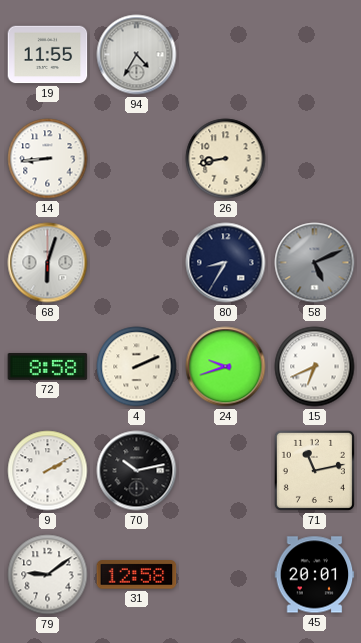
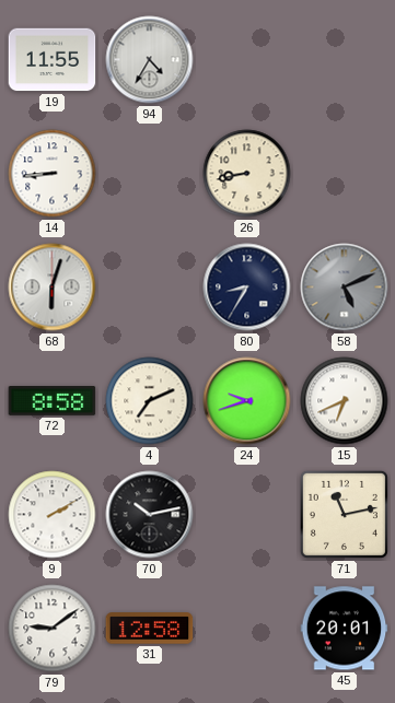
4: 2:11 -> 7:11
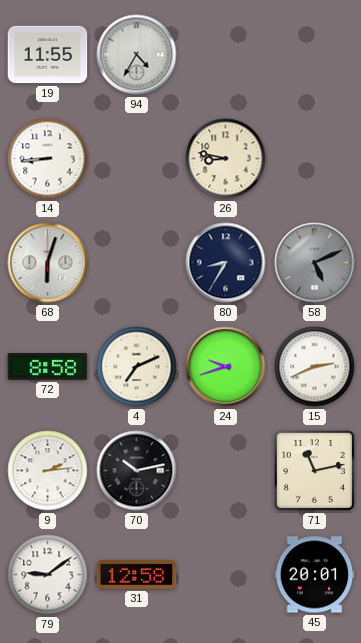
26: 8:43 -> 8:47
15: 6:41 -> 2:41
9: 2:10 -> 2:14
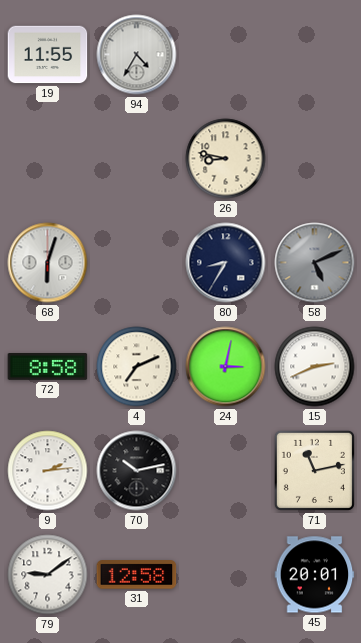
14: 8:44 -> none
24: 9:42 -> 3:02
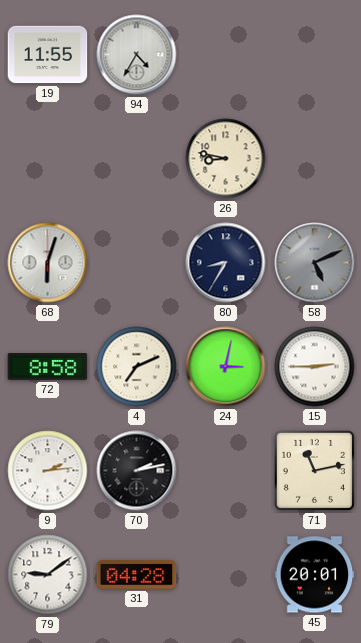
15: 2:41 -> 2:45
70: 10:13 -> 2:13
31: 12:58 -> 04:28
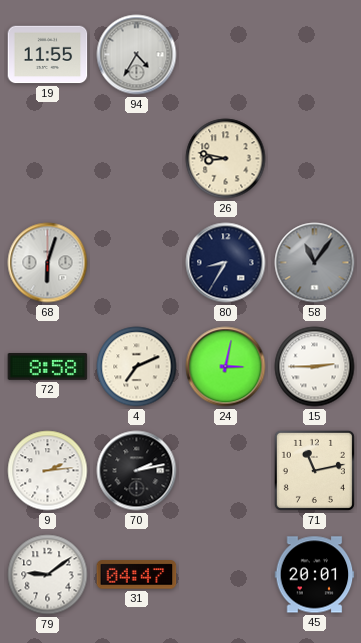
58: 5:11 -> 11:06
31: 04:28 -> 04:47
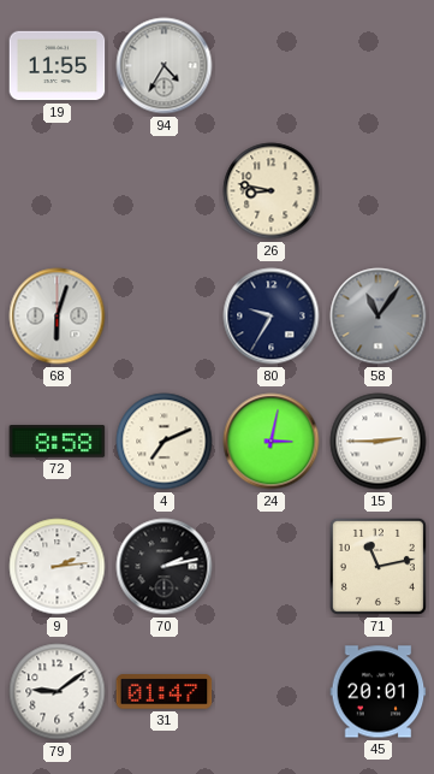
80: 8:35 -> 9:35
31: 04:47 -> 01:47
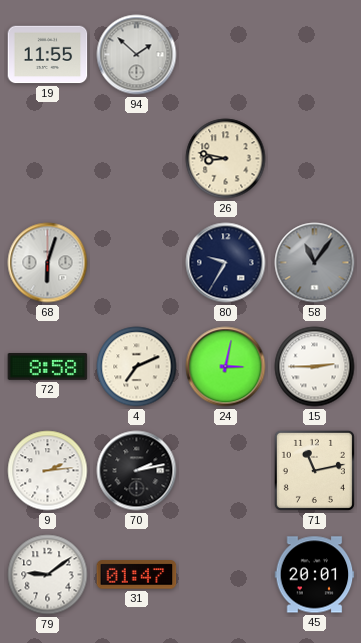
94: 4:35 -> 1:52
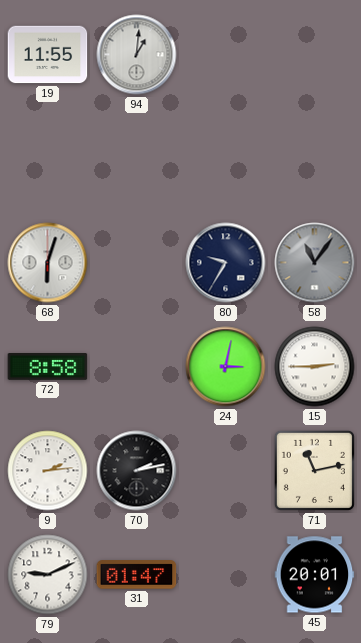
94: 1:52 -> 1:01
26: 8:47 -> none
4: 7:11 -> none
79: 9:09 -> 9:11
